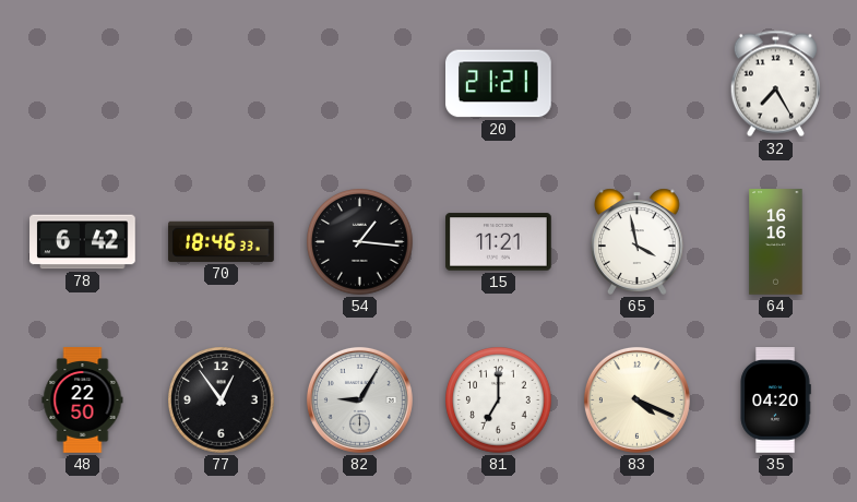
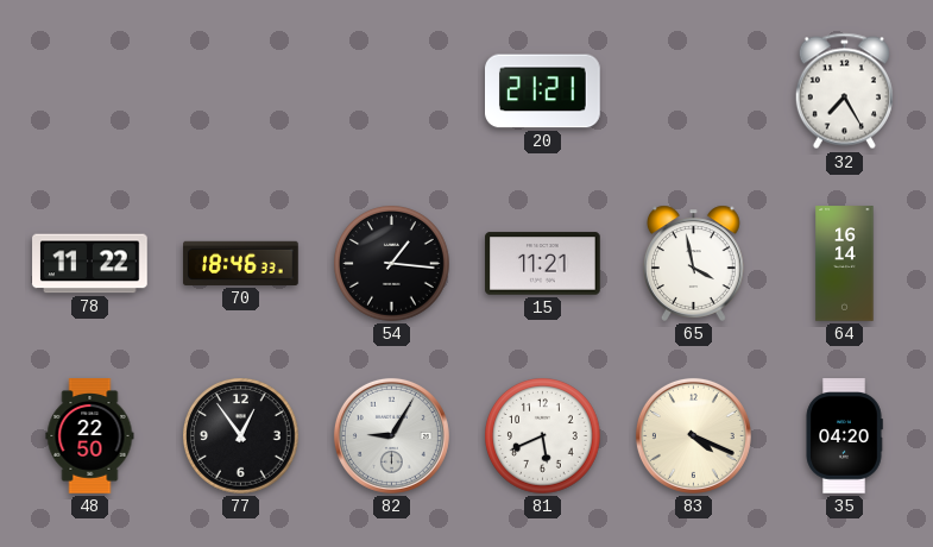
78: 6:42 -> 11:22
64: 16:16 -> 16:14
81: 7:00 -> 5:41
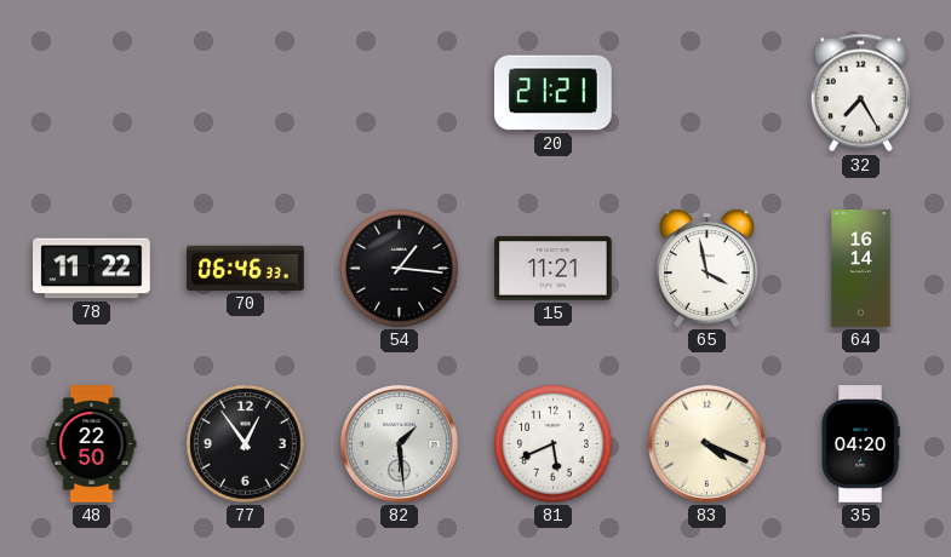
70: 18:46 -> 06:46
82: 9:05 -> 1:29
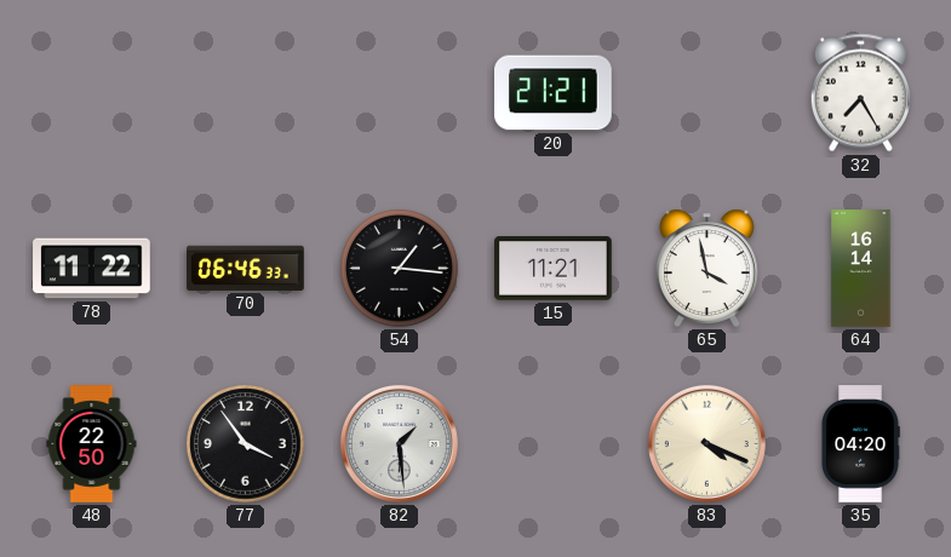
77: 12:54 -> 3:54
81: 5:41 -> none
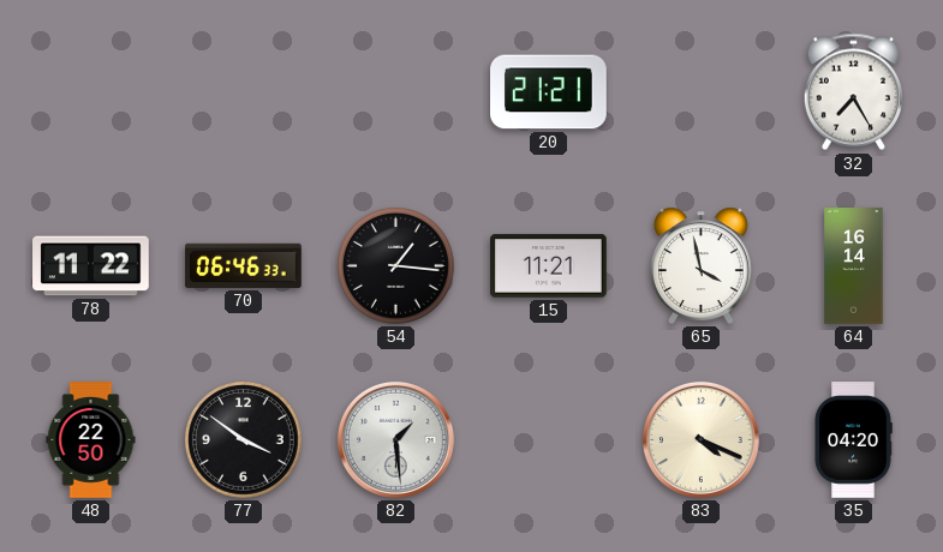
77: 3:54 -> 3:51
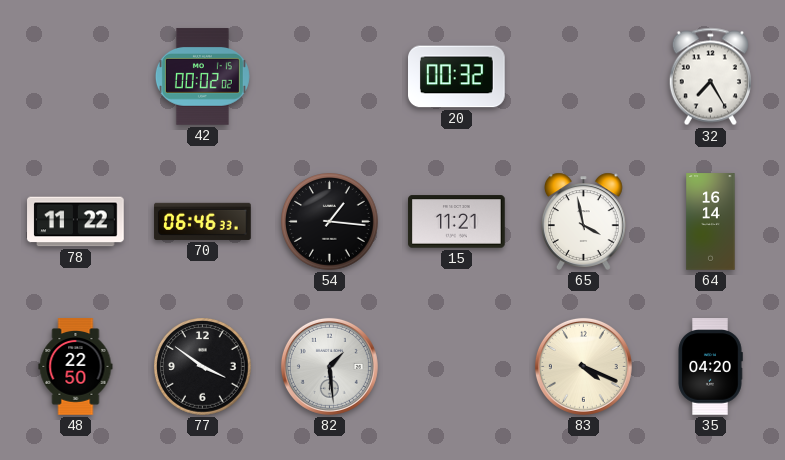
42: none -> 00:02
20: 21:21 -> 00:32
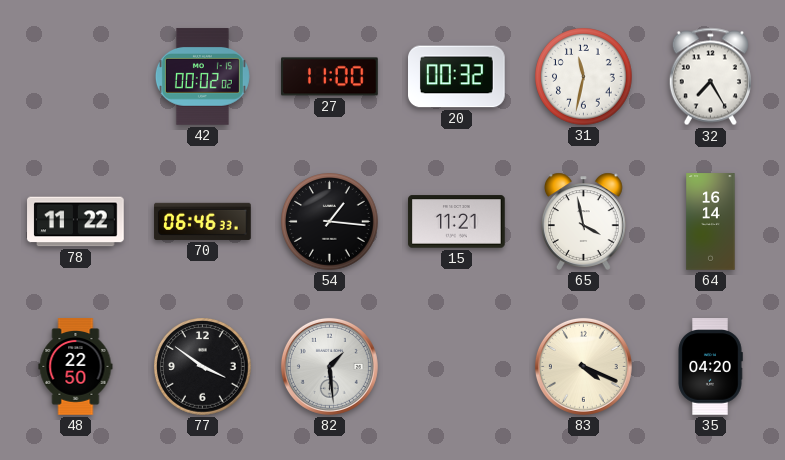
27: none -> 11:00
31: none -> 11:32
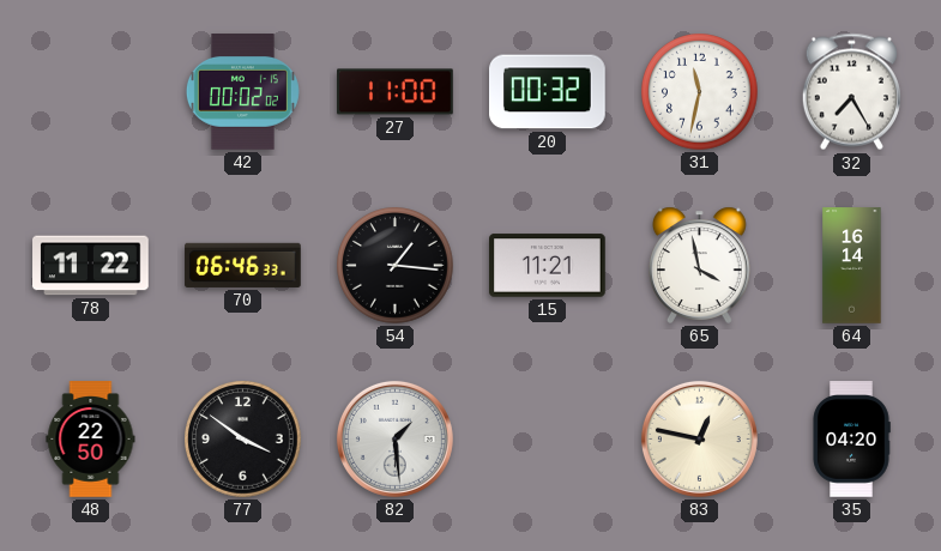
83: 4:19 -> 12:47
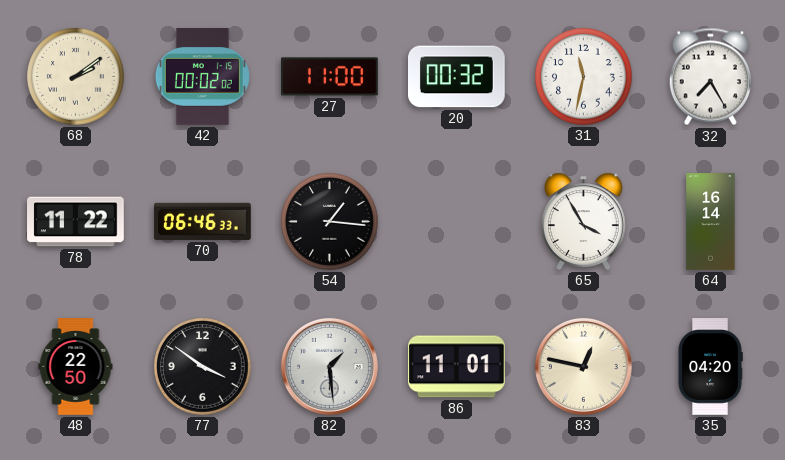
68: none -> 2:09
15: 11:21 -> none
65: 3:58 -> 3:55
86: none -> 11:01
